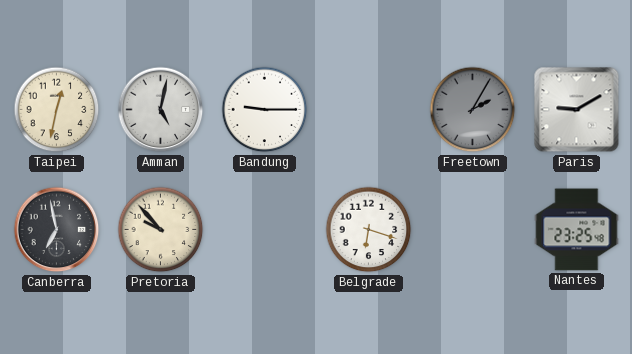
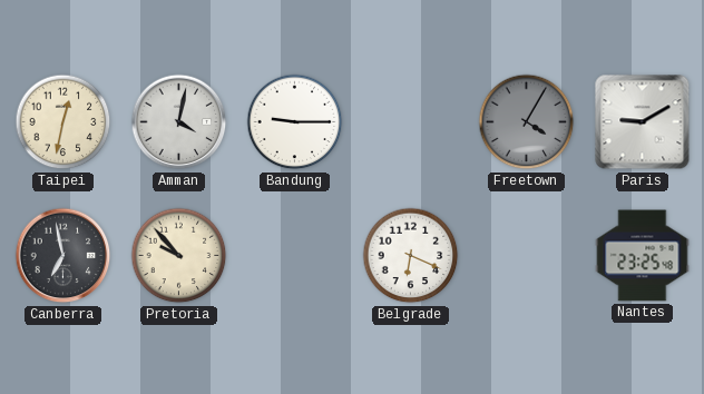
Amman: 5:02 -> 4:02
Freetown: 2:05 -> 4:05
Belgrade: 6:18 -> 6:19
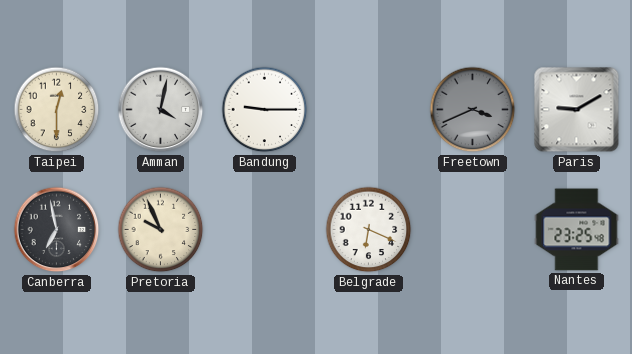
Taipei: 12:32 -> 12:30
Freetown: 4:05 -> 3:41
Pretoria: 9:53 -> 9:56
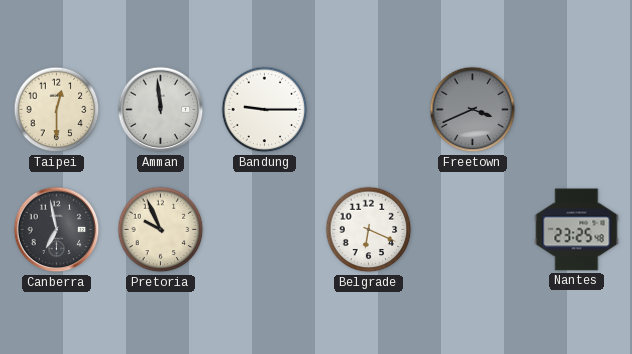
Amman: 4:02 -> 11:59
Paris: 9:10 -> none
